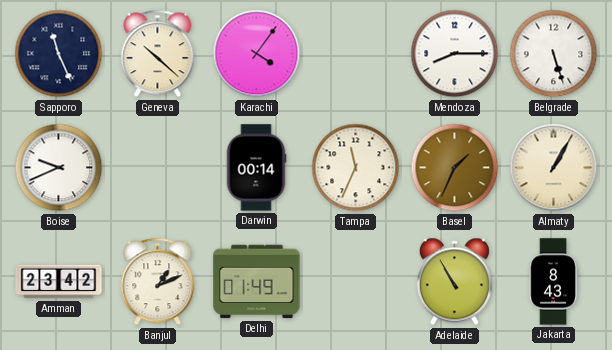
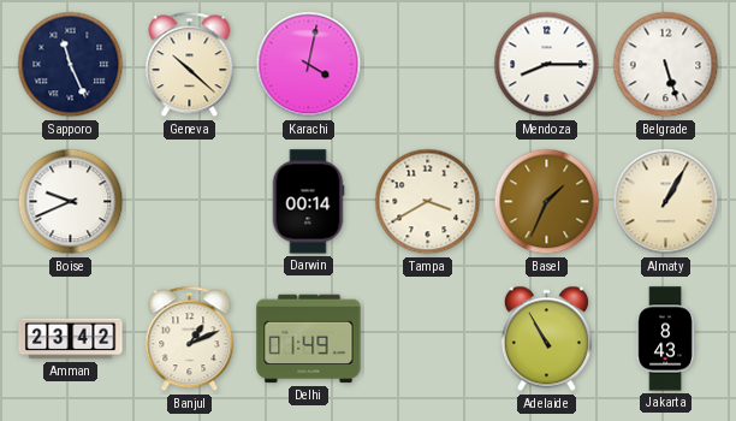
Karachi: 4:06 -> 4:02
Tampa: 11:34 -> 3:40
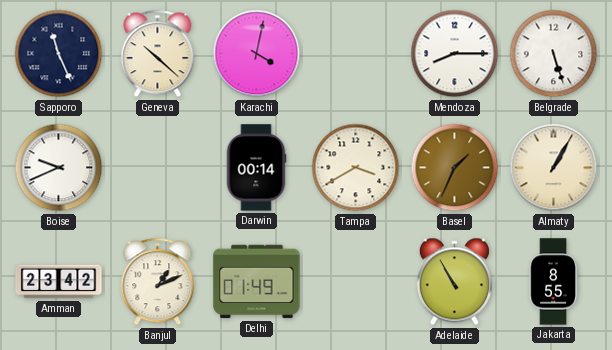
Jakarta: 8:43 -> 8:55
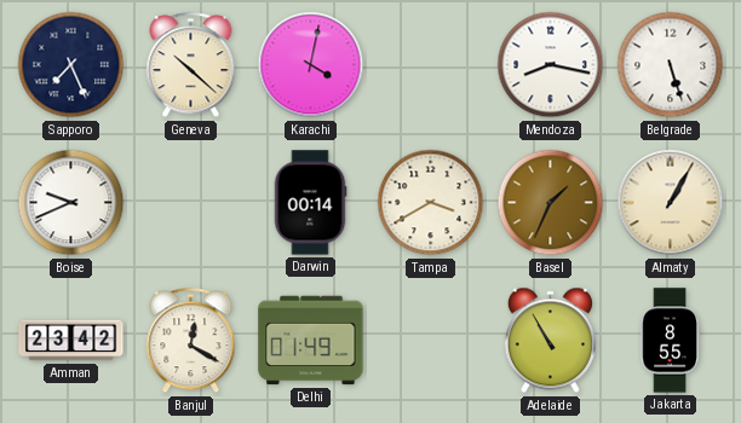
Sapporo: 11:26 -> 7:26
Mendoza: 8:15 -> 8:17
Banjul: 1:11 -> 12:20
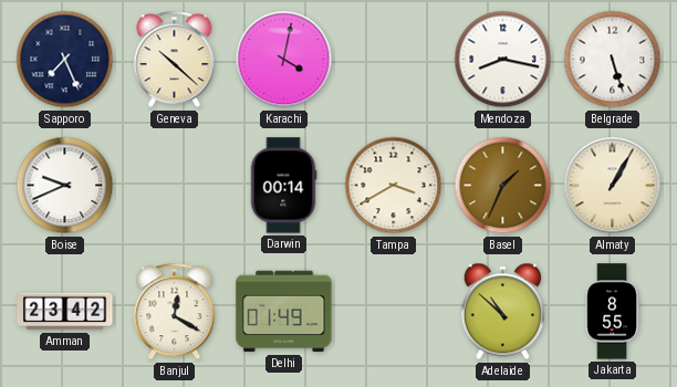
Adelaide: 10:55 -> 10:52
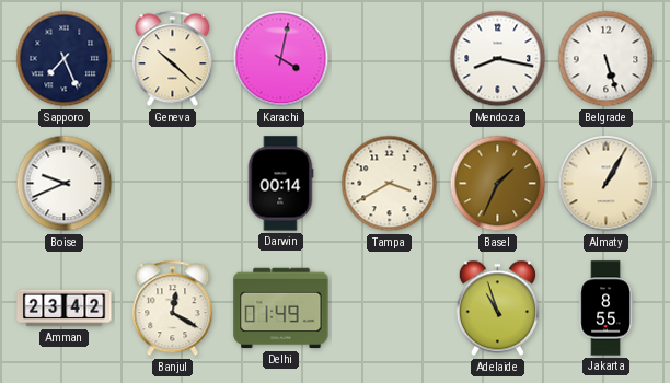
Adelaide: 10:52 -> 10:57
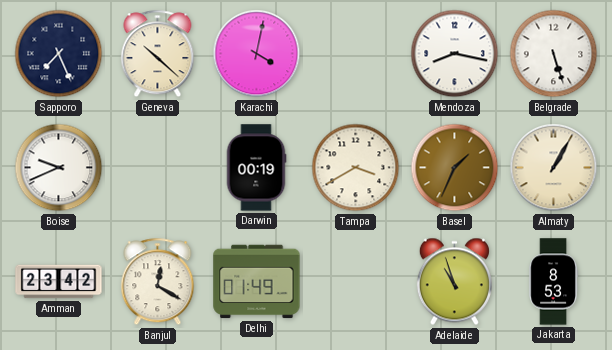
Darwin: 00:14 -> 00:19
Jakarta: 8:55 -> 8:53
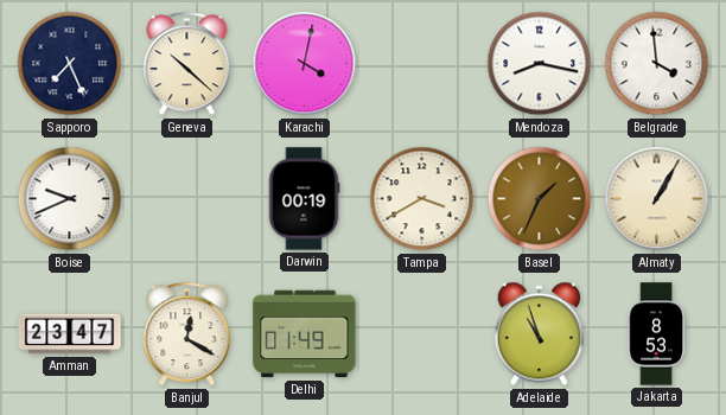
Belgrade: 5:27 -> 3:59
Amman: 23:42 -> 23:47
